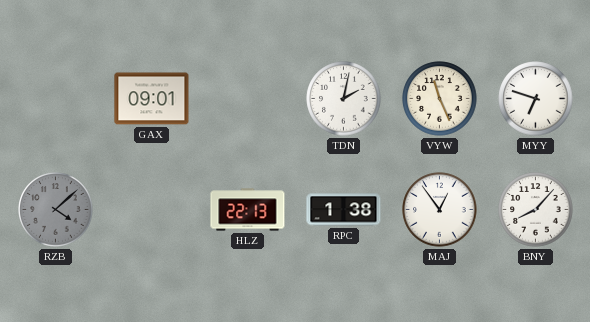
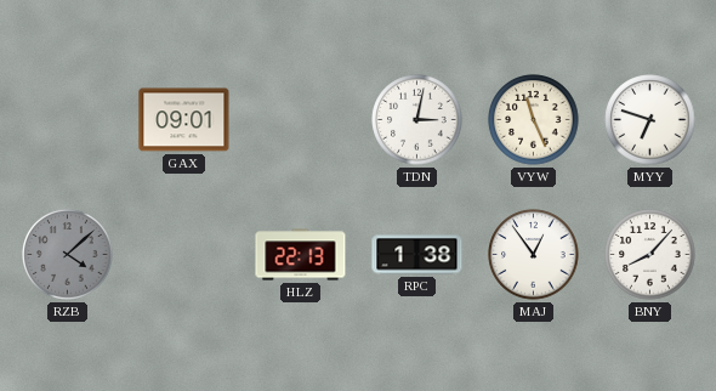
TDN: 2:02 -> 3:02
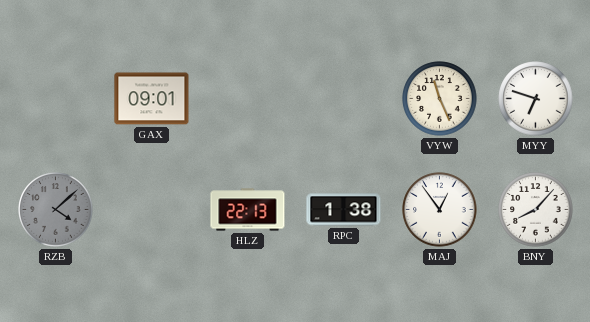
TDN: 3:02 -> none
